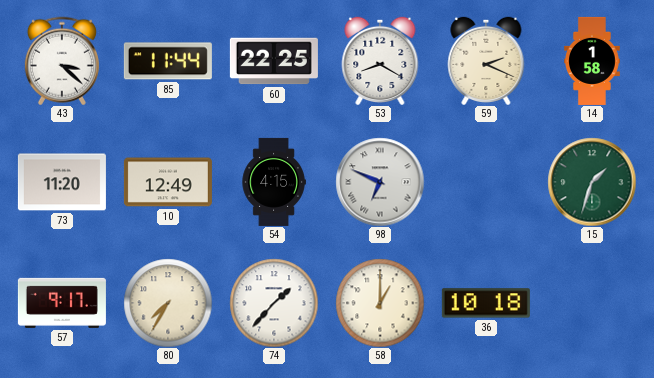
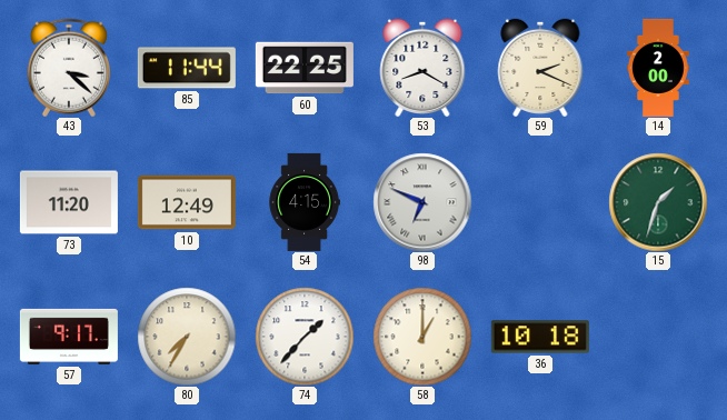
14: 1:58 -> 2:00
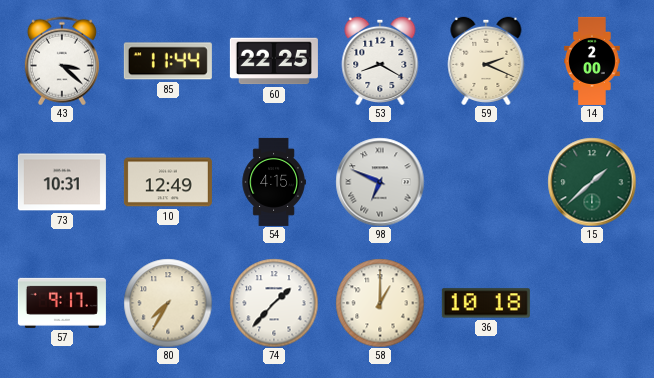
73: 11:20 -> 10:31
15: 1:33 -> 1:38
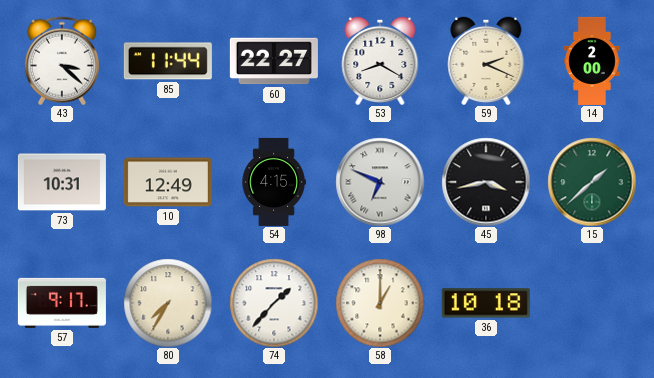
60: 22:25 -> 22:27
45: none -> 3:43
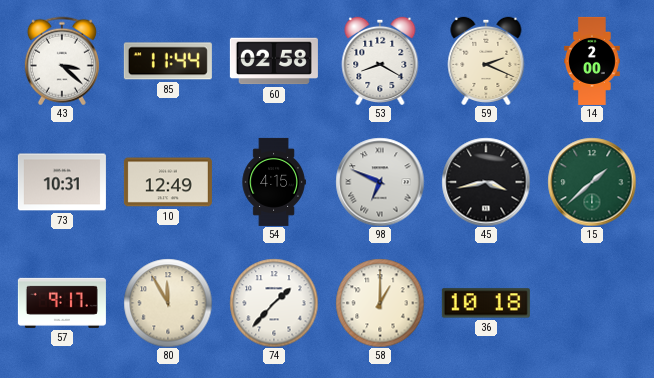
60: 22:27 -> 02:58
80: 7:35 -> 11:55
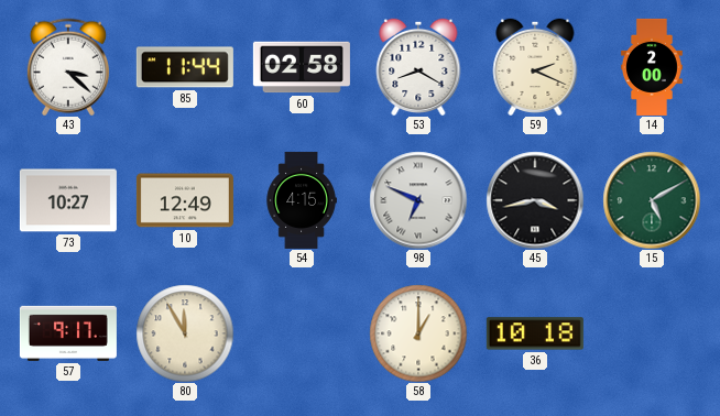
73: 10:31 -> 10:27
15: 1:38 -> 5:10
74: 1:37 -> none
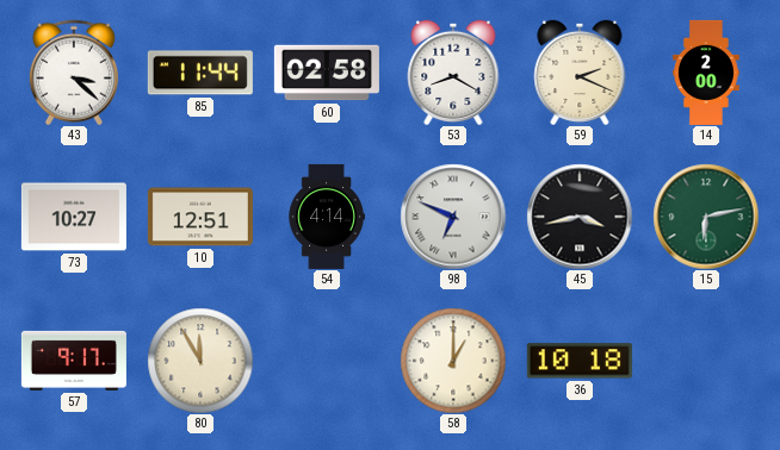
10: 12:49 -> 12:51
54: 4:15 -> 4:14
15: 5:10 -> 6:13
